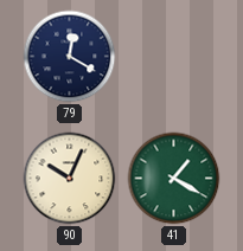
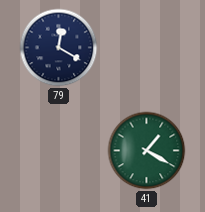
90: 10:04 -> none
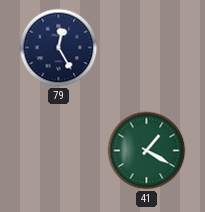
79: 12:20 -> 12:25
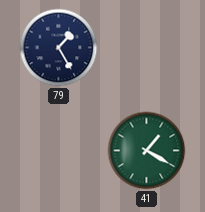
79: 12:25 -> 1:25
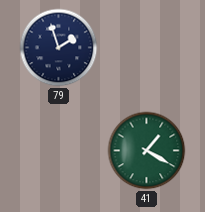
79: 1:25 -> 1:57
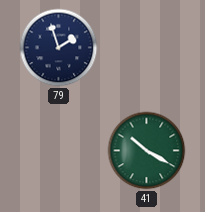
41: 1:20 -> 10:20
